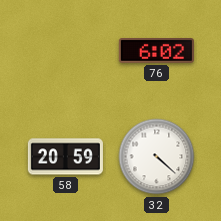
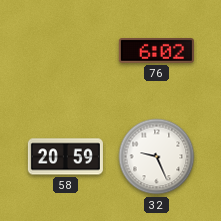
32: 4:22 -> 9:26
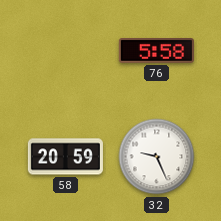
76: 6:02 -> 5:58
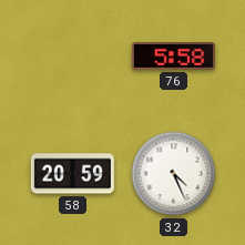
32: 9:26 -> 4:26
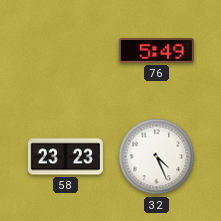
76: 5:58 -> 5:49
58: 20:59 -> 23:23
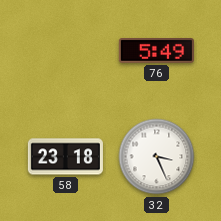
58: 23:23 -> 23:18
32: 4:26 -> 3:26
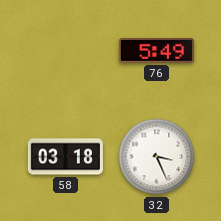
58: 23:18 -> 03:18
